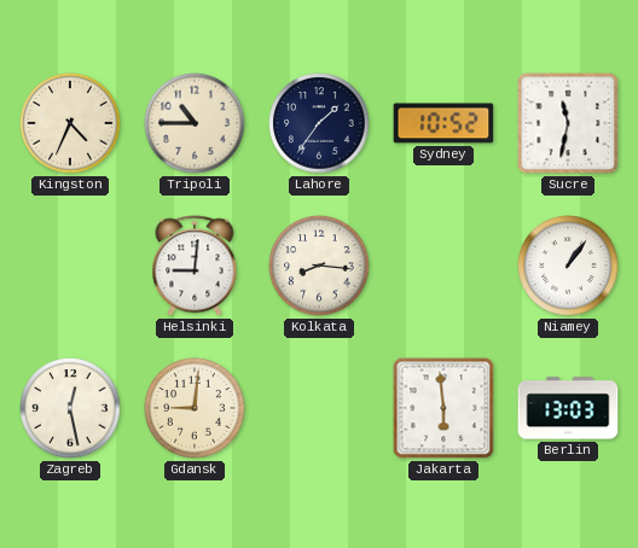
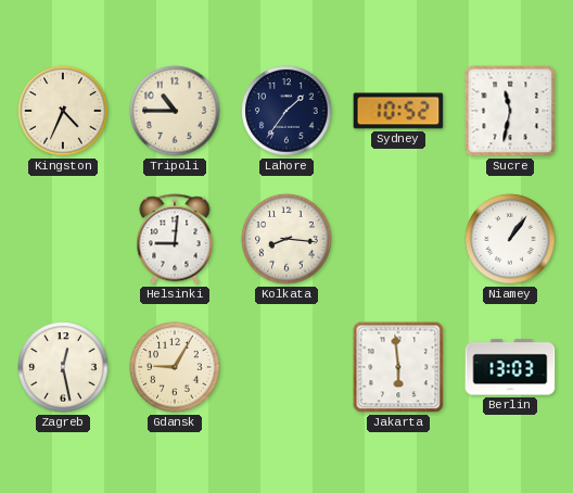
Gdansk: 9:01 -> 9:05
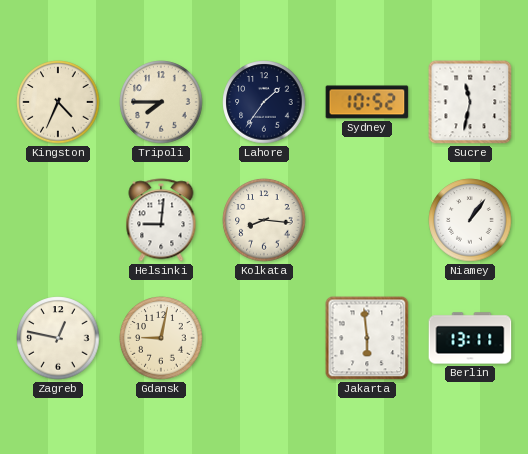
Tripoli: 10:45 -> 7:45
Zagreb: 12:28 -> 12:47
Gdansk: 9:05 -> 9:02
Berlin: 13:03 -> 13:11
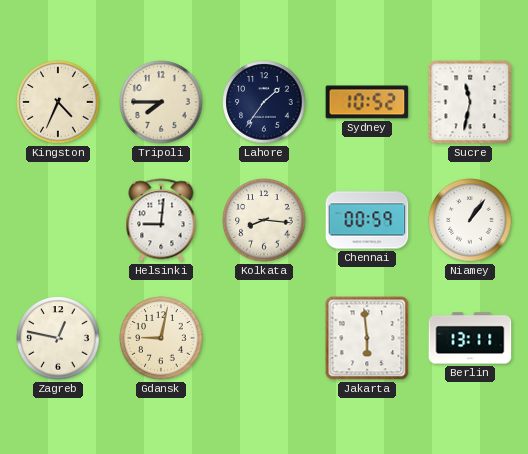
Chennai: none -> 00:59
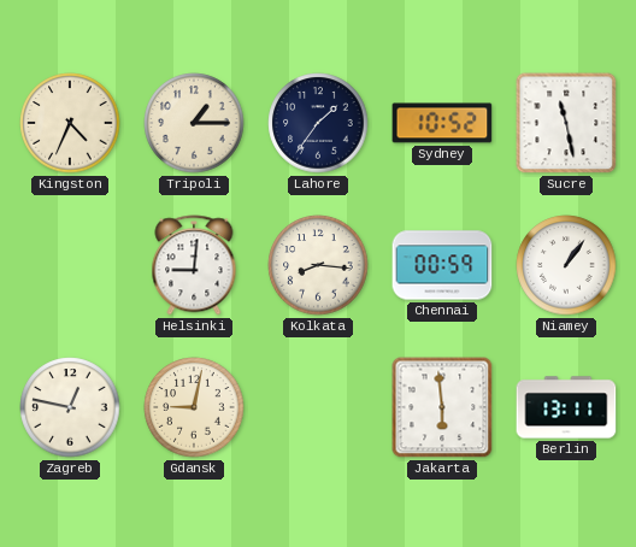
Tripoli: 7:45 -> 1:15
Sucre: 11:32 -> 11:28
